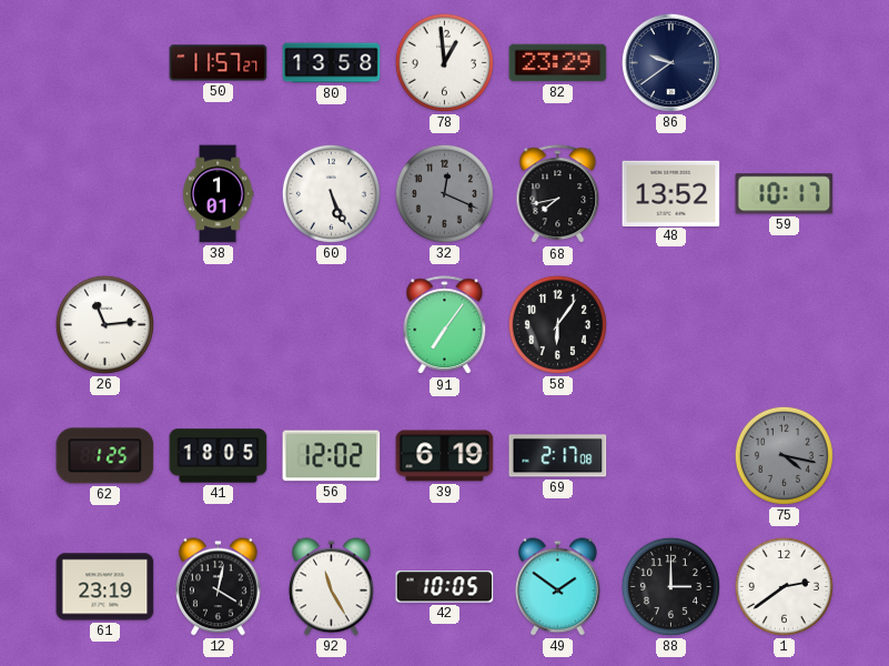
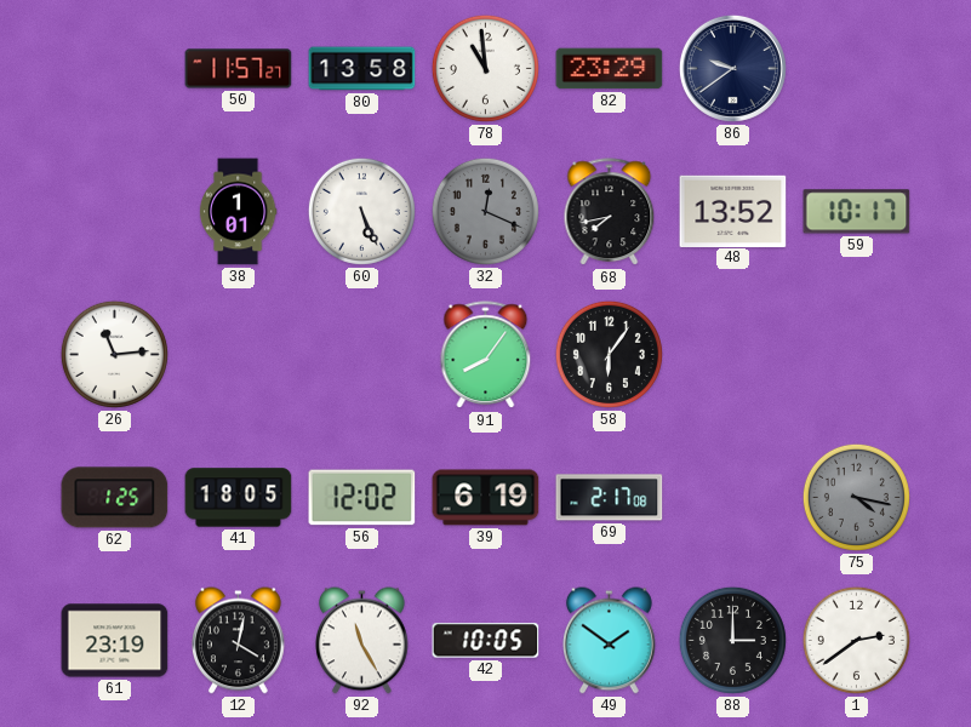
78: 12:59 -> 10:59
91: 7:06 -> 8:06
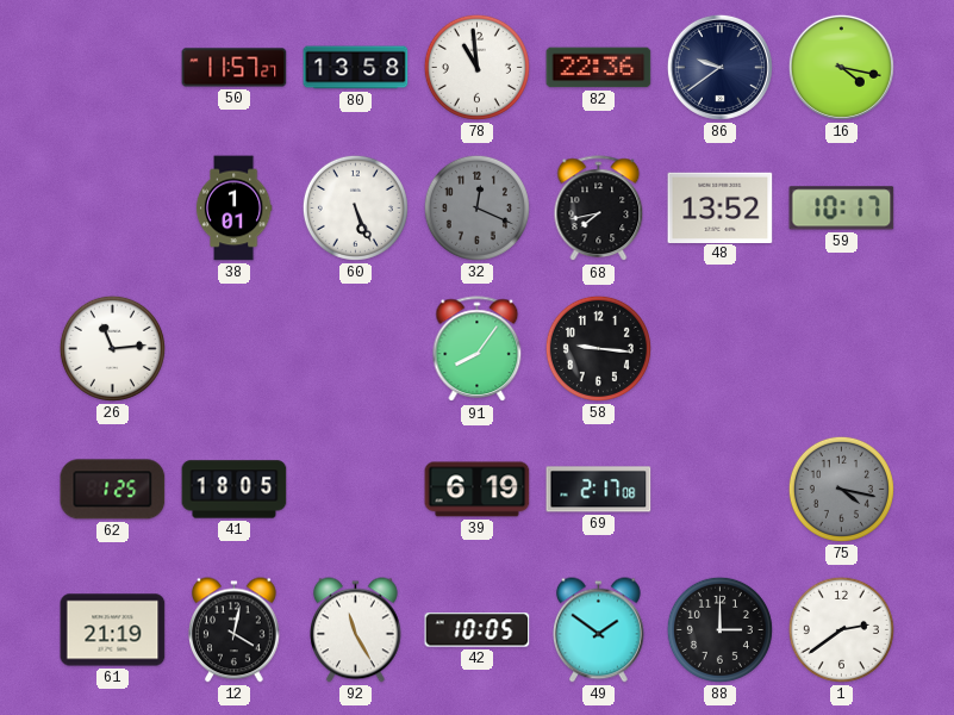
82: 23:29 -> 22:36
16: none -> 4:17
58: 6:06 -> 9:16
56: 12:02 -> none
61: 23:19 -> 21:19
